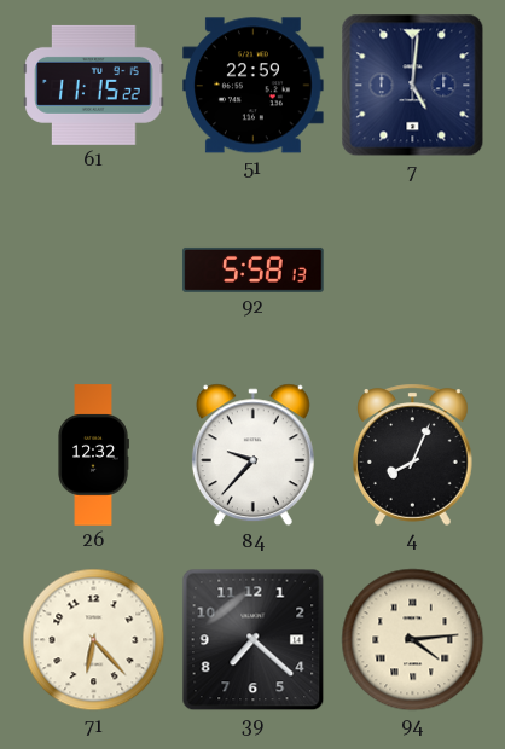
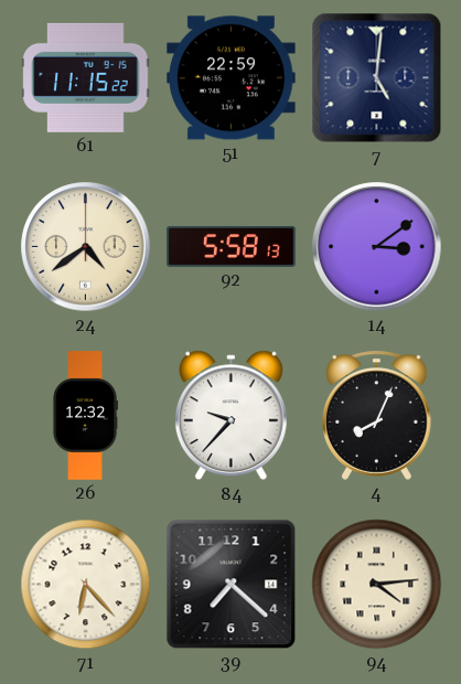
24: none -> 4:39
14: none -> 3:09
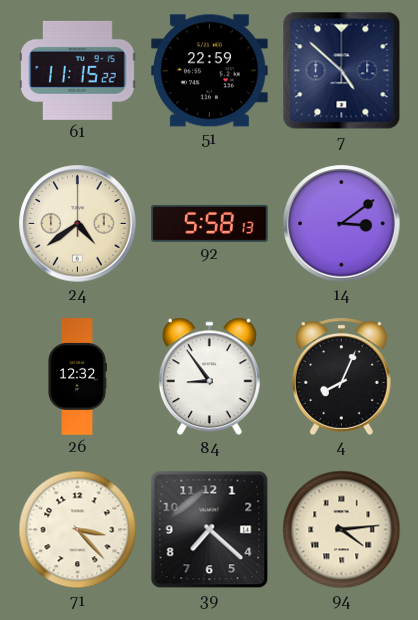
7: 5:01 -> 4:52
84: 9:37 -> 8:54
71: 6:23 -> 3:23
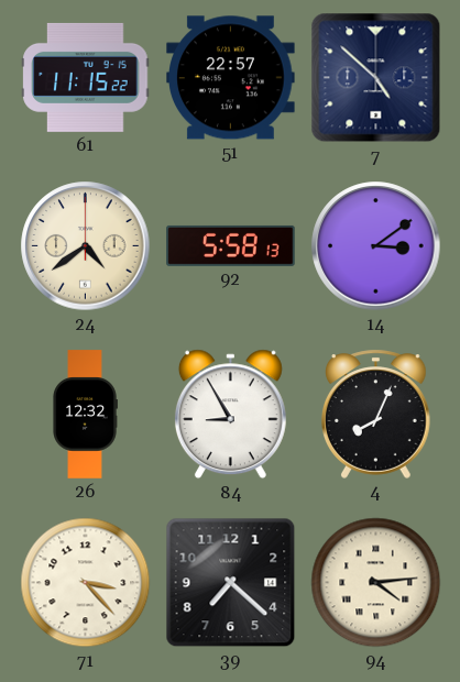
51: 22:59 -> 22:57
84: 8:54 -> 8:55
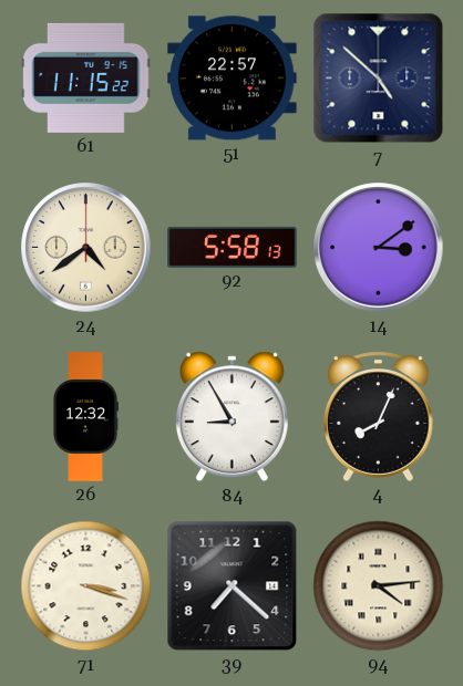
71: 3:23 -> 3:18
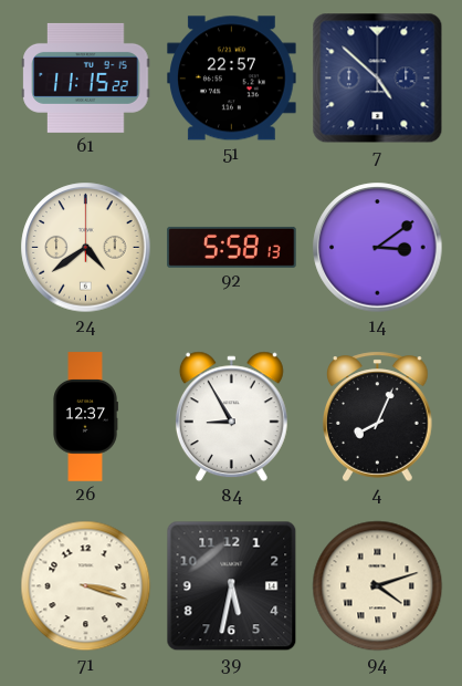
26: 12:32 -> 12:37
39: 7:22 -> 5:32
94: 4:14 -> 4:12
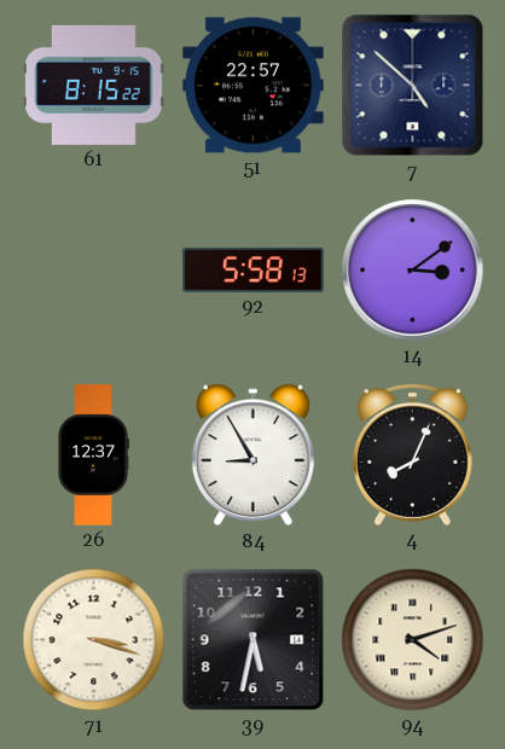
61: 11:15 -> 8:15
24: 4:39 -> none
